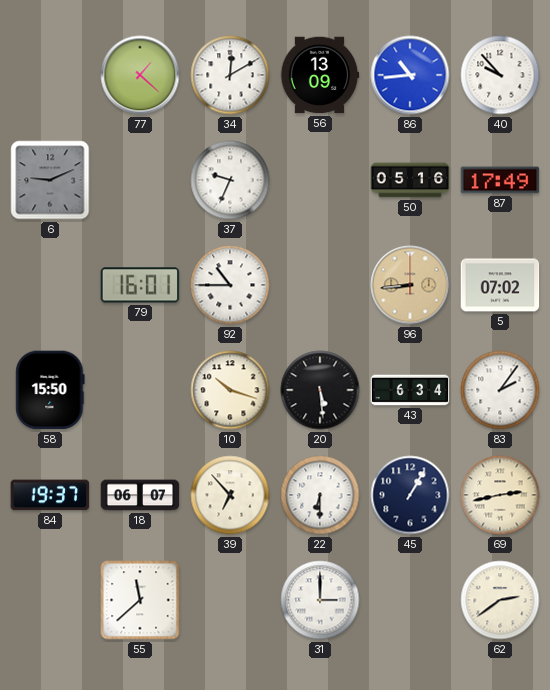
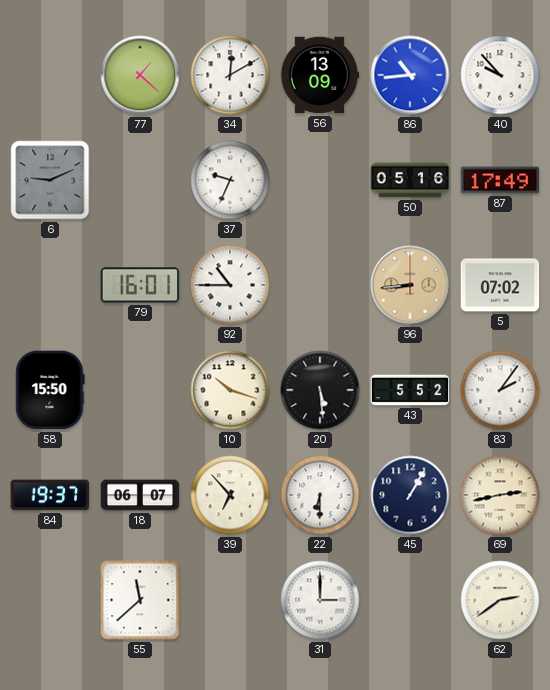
43: 6:34 -> 5:52
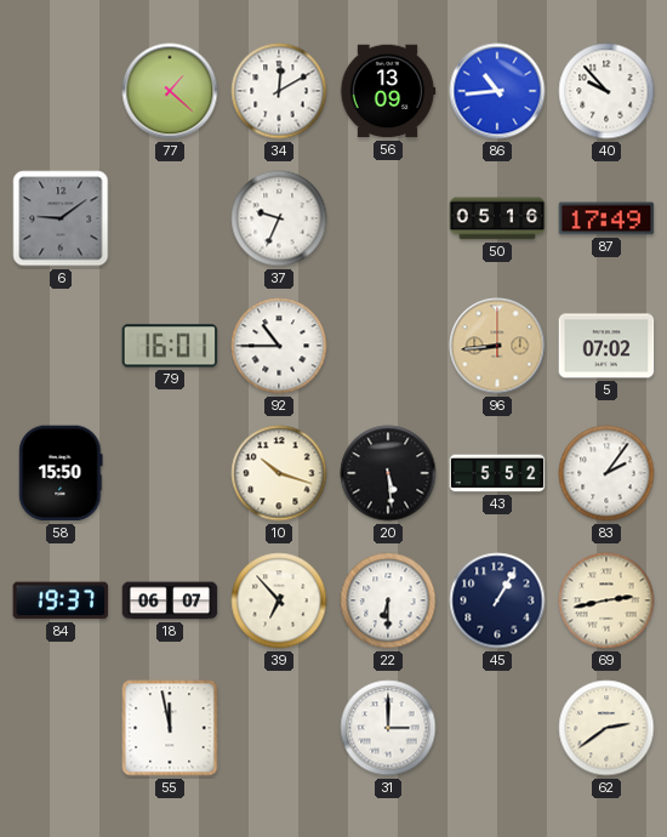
6: 9:11 -> 9:09
55: 11:38 -> 11:58
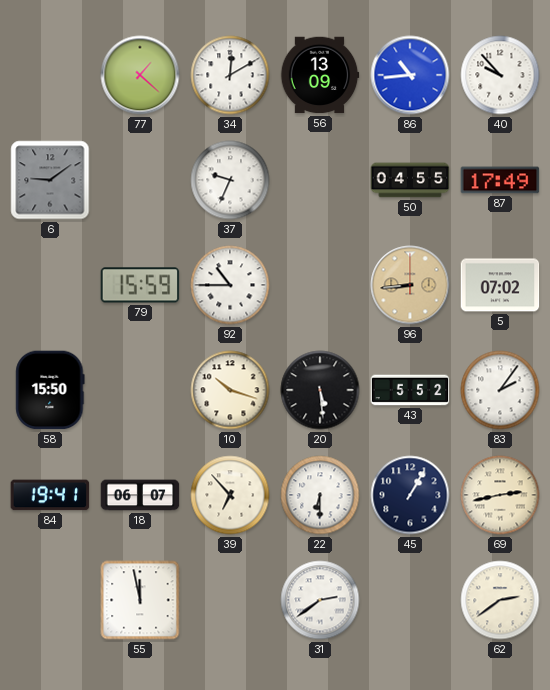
50: 05:16 -> 04:55
79: 16:01 -> 15:59
84: 19:37 -> 19:41
31: 3:00 -> 2:39
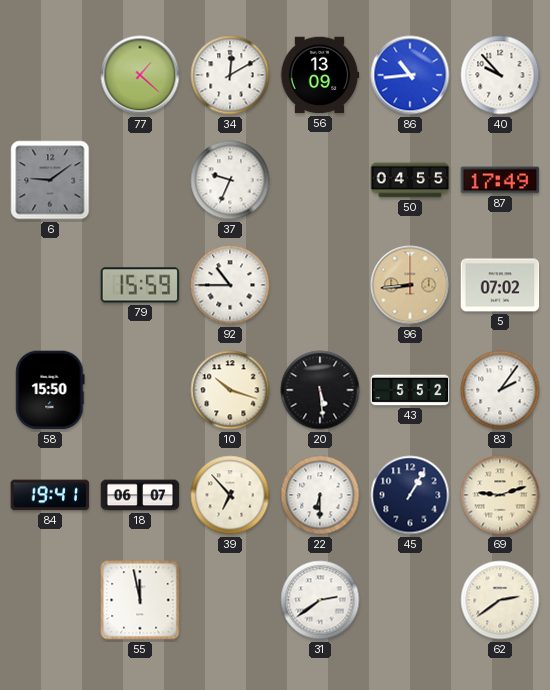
69: 2:43 -> 9:12
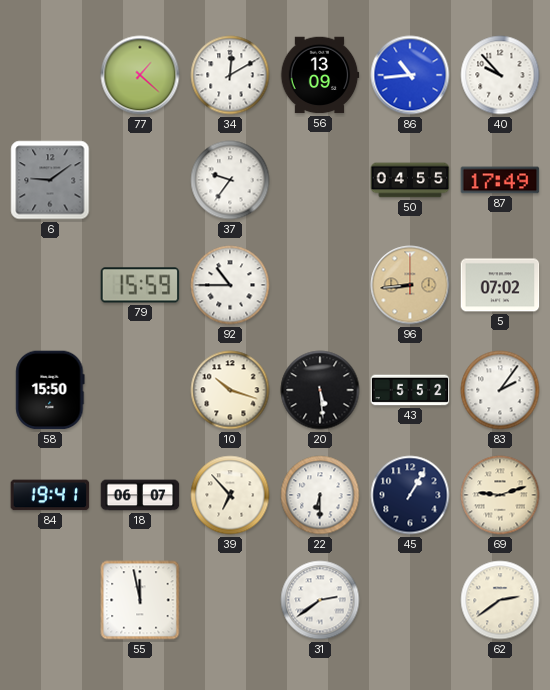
37: 9:34 -> 9:36
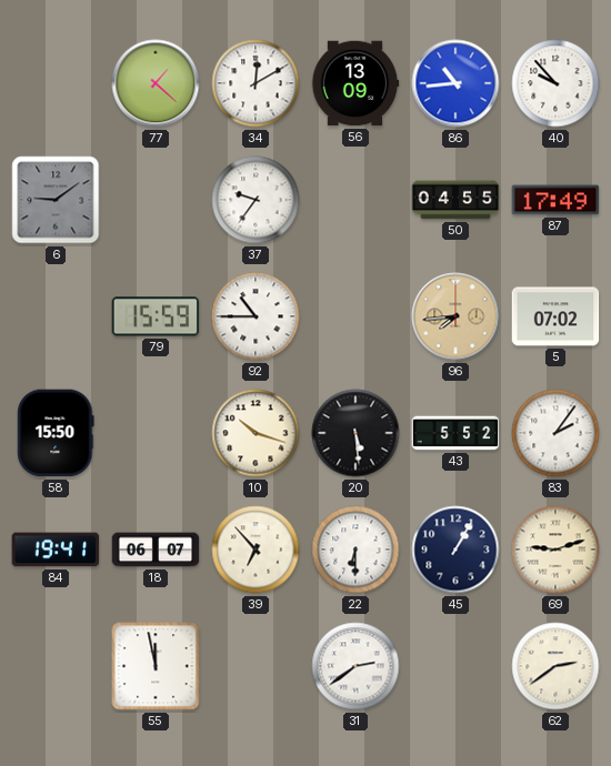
96: 8:44 -> 7:44
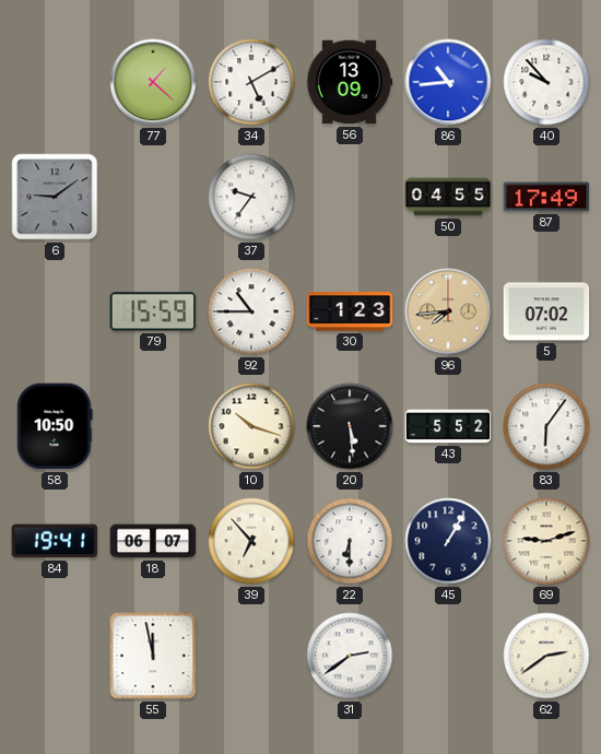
34: 12:10 -> 5:10
30: none -> 1:23
58: 15:50 -> 10:50
83: 2:06 -> 6:06
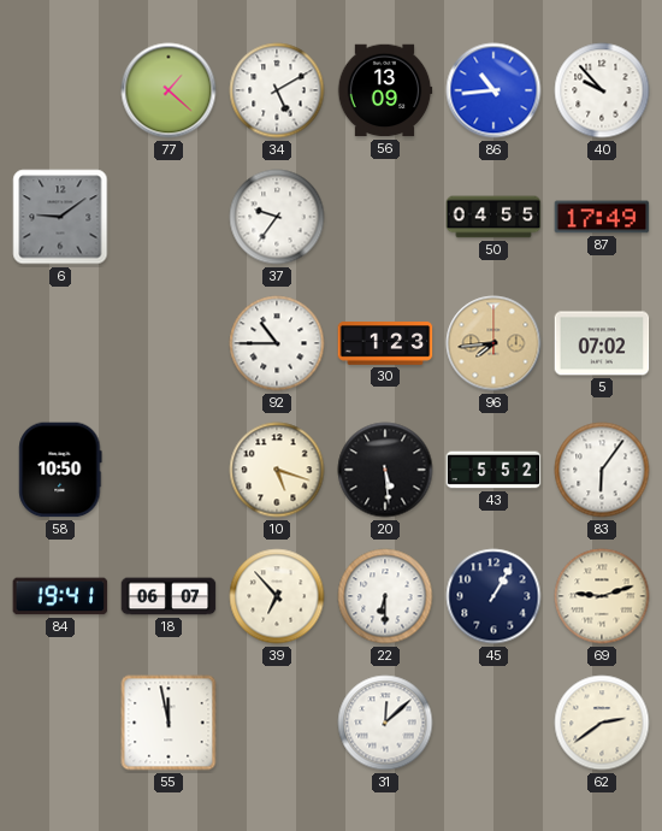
79: 15:59 -> none
10: 10:18 -> 5:18
31: 2:39 -> 12:08
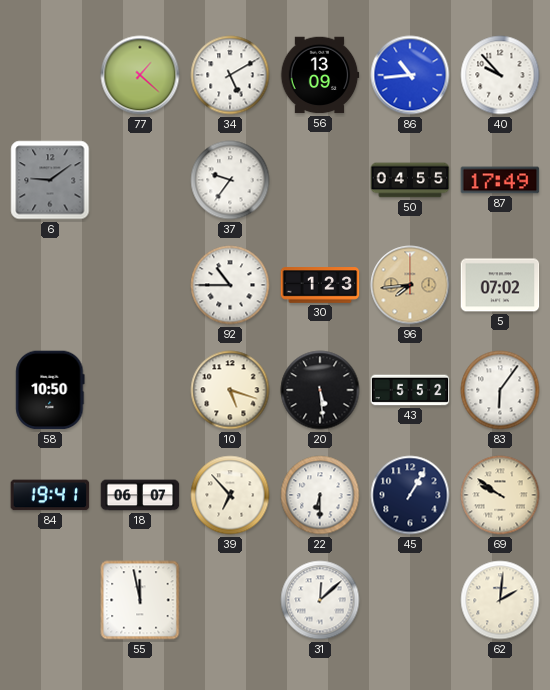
69: 9:12 -> 9:51
62: 2:39 -> 2:01
